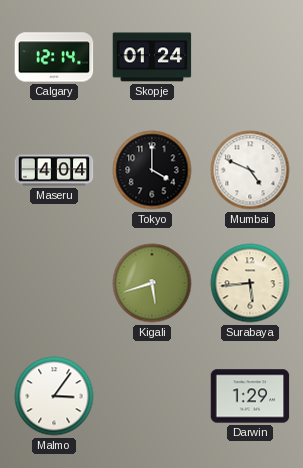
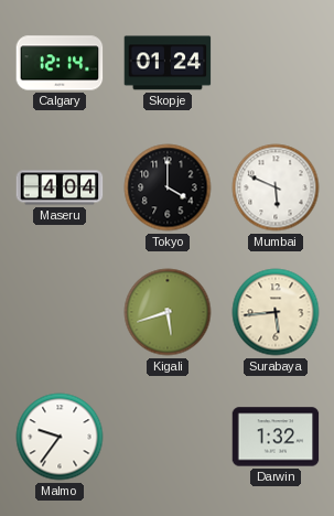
Mumbai: 4:49 -> 5:49
Malmo: 3:06 -> 9:36
Darwin: 1:29 -> 1:32
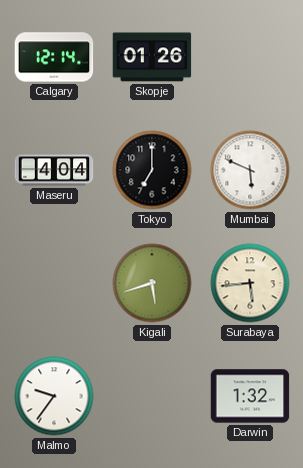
Skopje: 01:24 -> 01:26
Tokyo: 4:00 -> 7:00
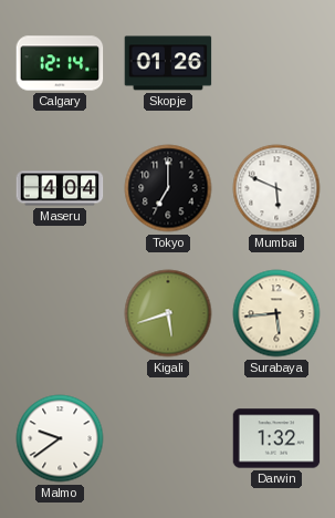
Malmo: 9:36 -> 9:39
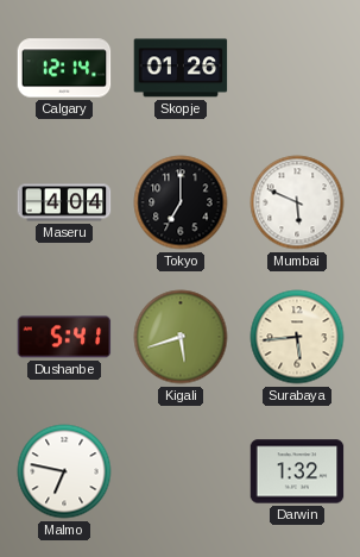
Dushanbe: none -> 5:41
Malmo: 9:39 -> 6:47
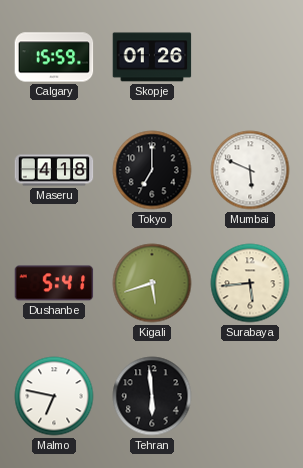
Calgary: 12:14 -> 15:59
Maseru: 4:04 -> 4:18
Tehran: none -> 5:59
Darwin: 1:32 -> none
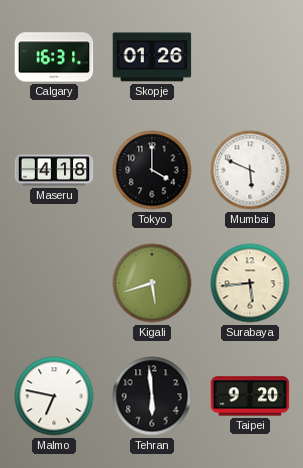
Calgary: 15:59 -> 16:31
Tokyo: 7:00 -> 4:00
Dushanbe: 5:41 -> none
Taipei: none -> 9:20
